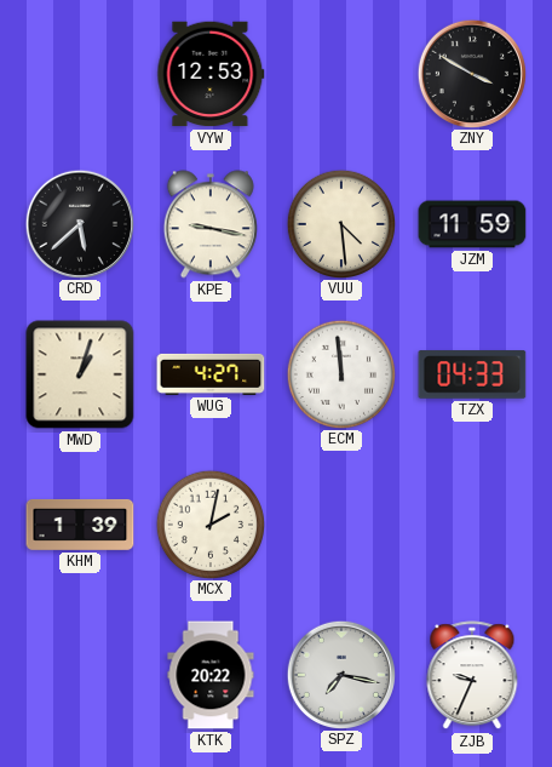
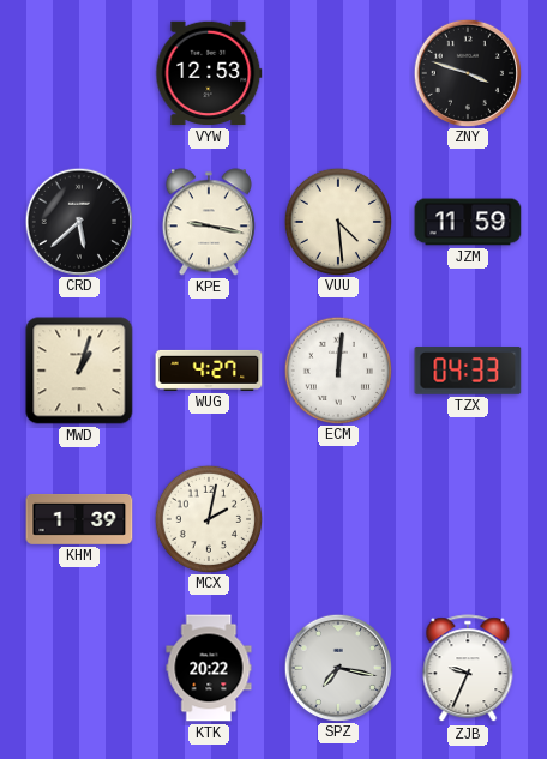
ZNY: 3:50 -> 3:48
ECM: 11:59 -> 12:01
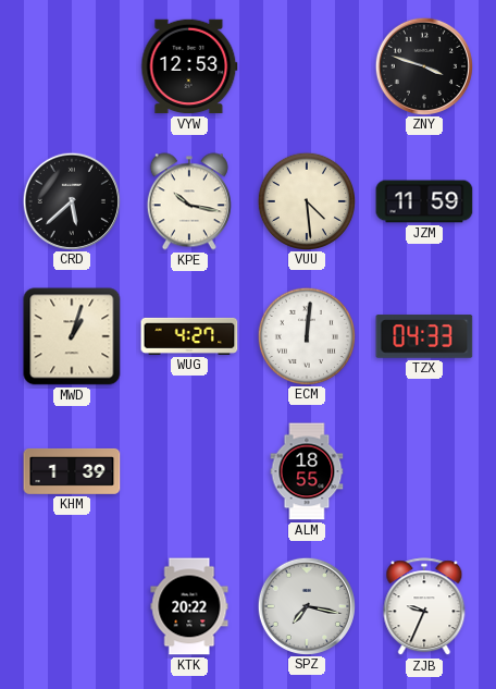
KPE: 9:17 -> 10:17
MCX: 2:02 -> none
ALM: none -> 18:55
